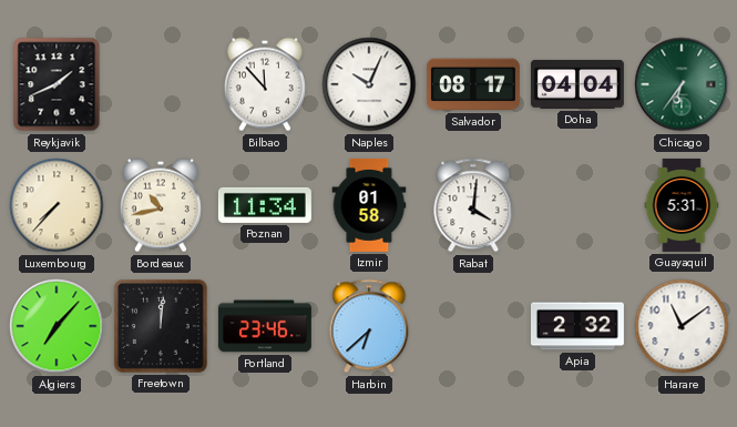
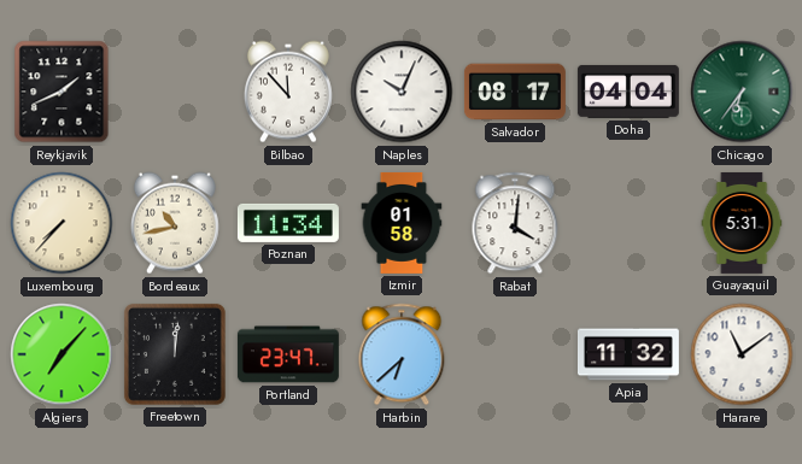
Portland: 23:46 -> 23:47
Apia: 2:32 -> 11:32
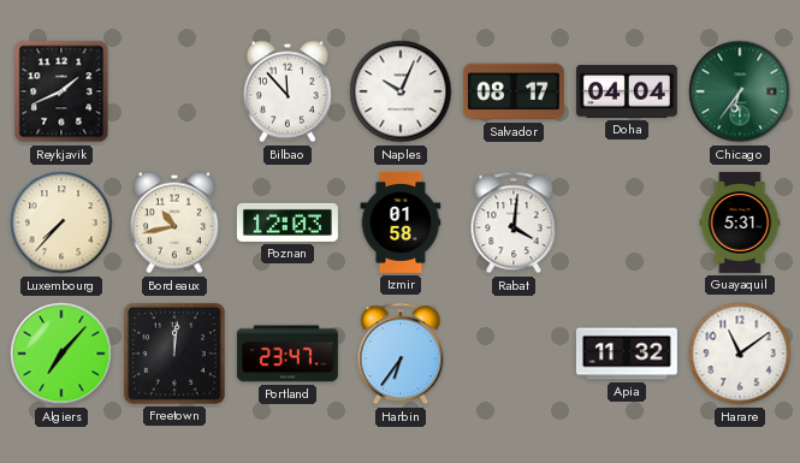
Poznan: 11:34 -> 12:03
Harbin: 6:38 -> 6:36
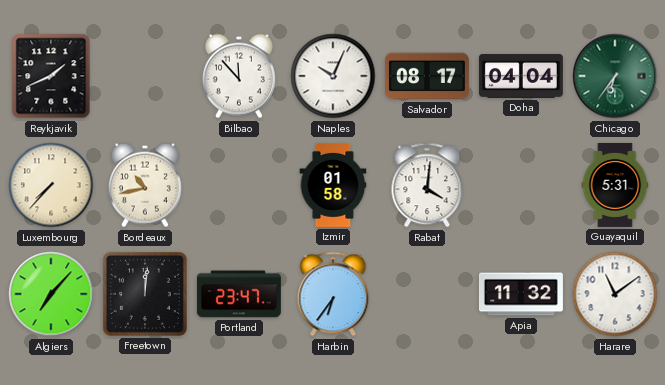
Poznan: 12:03 -> none
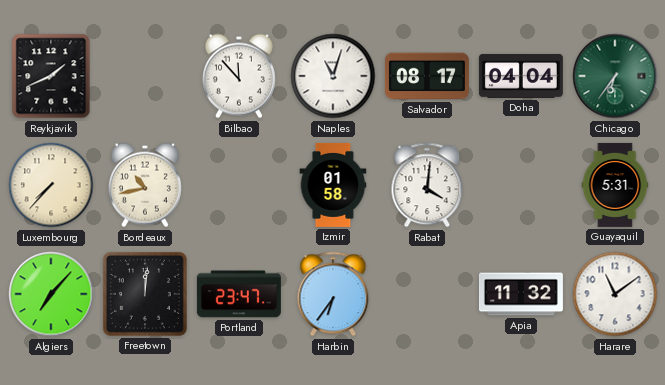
Naples: 10:04 -> 11:03
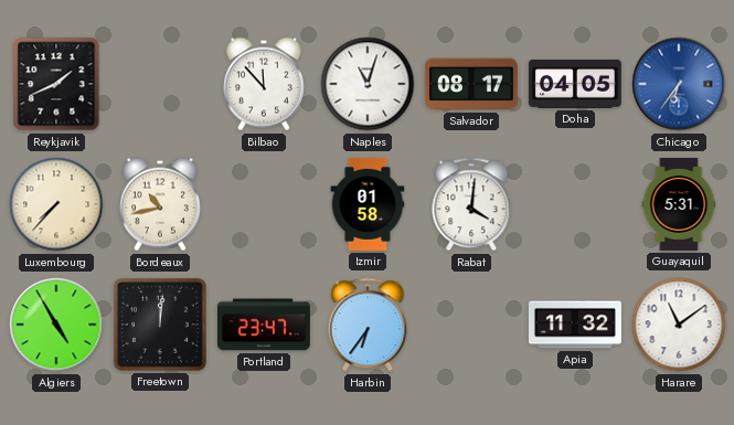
Doha: 04:04 -> 04:05
Chicago dial: green -> blue
Algiers: 7:07 -> 4:55
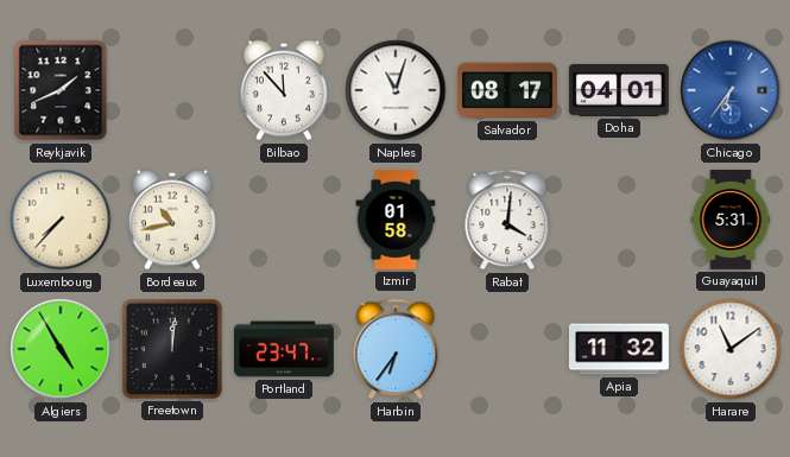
Doha: 04:05 -> 04:01
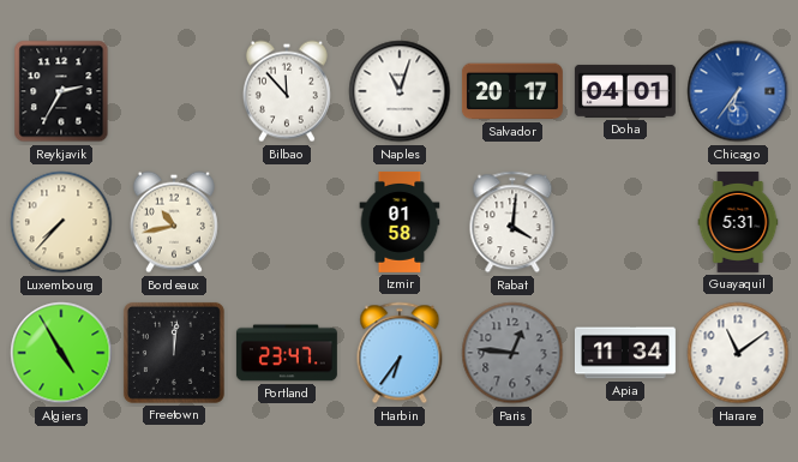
Reykjavik: 1:41 -> 2:35
Salvador: 08:17 -> 20:17
Paris: none -> 12:46
Apia: 11:32 -> 11:34
